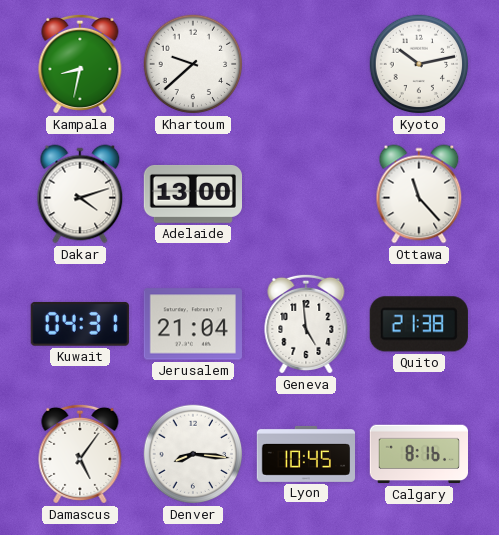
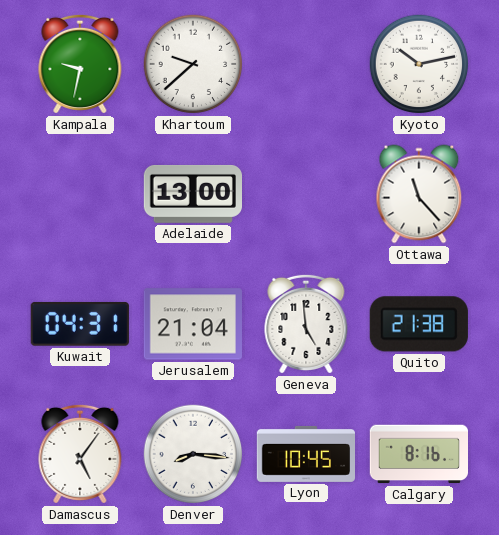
Kampala: 8:32 -> 9:32
Dakar: 4:12 -> none
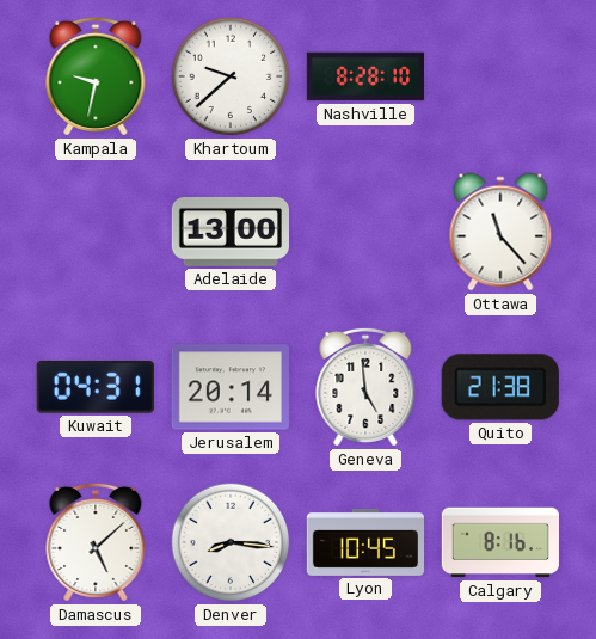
Nashville: none -> 8:28
Kyoto: 10:13 -> none
Jerusalem: 21:04 -> 20:14
Damascus: 5:06 -> 5:08
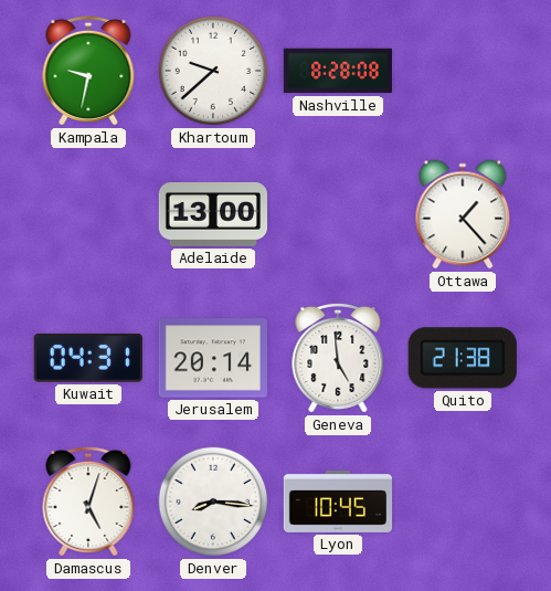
Nashville: 8:28:10 -> 8:28:08
Ottawa: 11:23 -> 1:23
Damascus: 5:08 -> 5:03
Calgary: 8:16 -> none
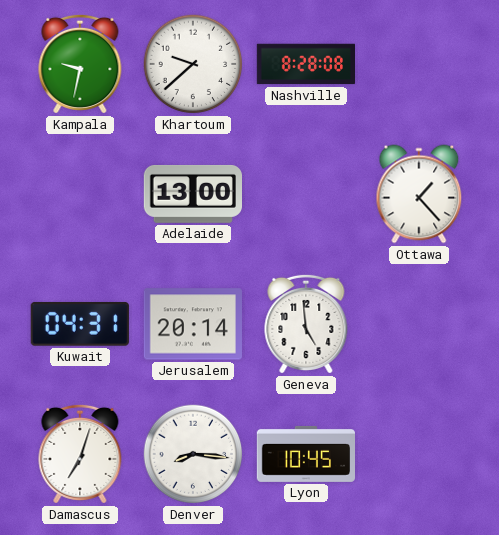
Quito: 21:38 -> none
Damascus: 5:03 -> 7:03
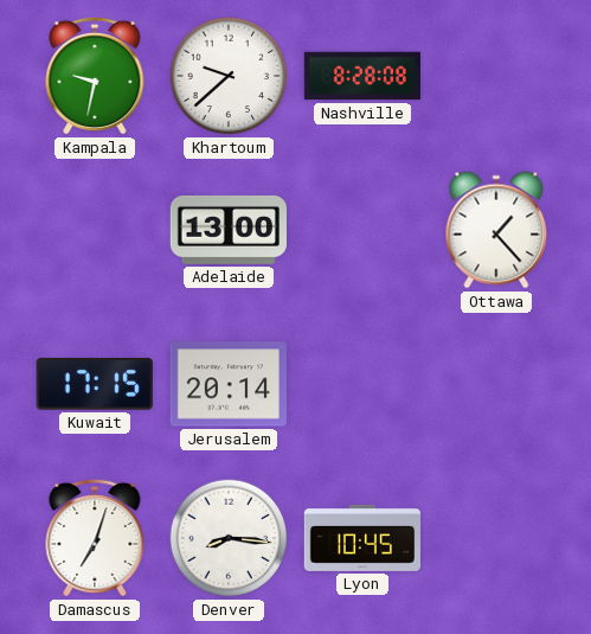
Kuwait: 04:31 -> 17:15
Geneva: 4:59 -> none
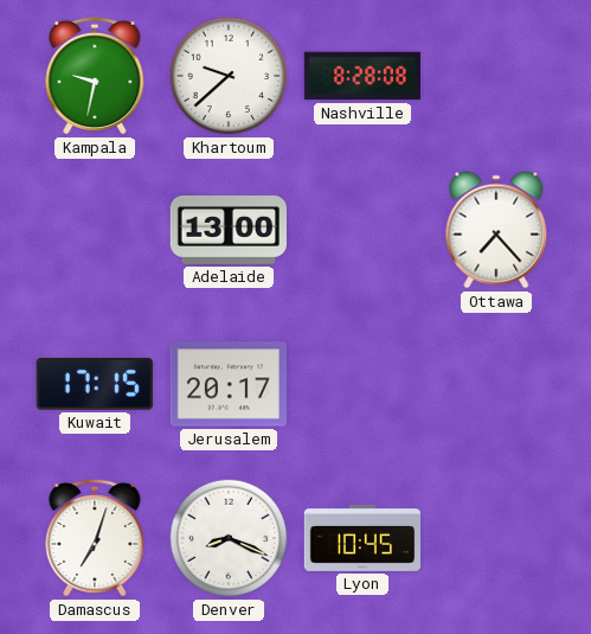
Ottawa: 1:23 -> 7:23
Jerusalem: 20:14 -> 20:17
Denver: 8:16 -> 8:19
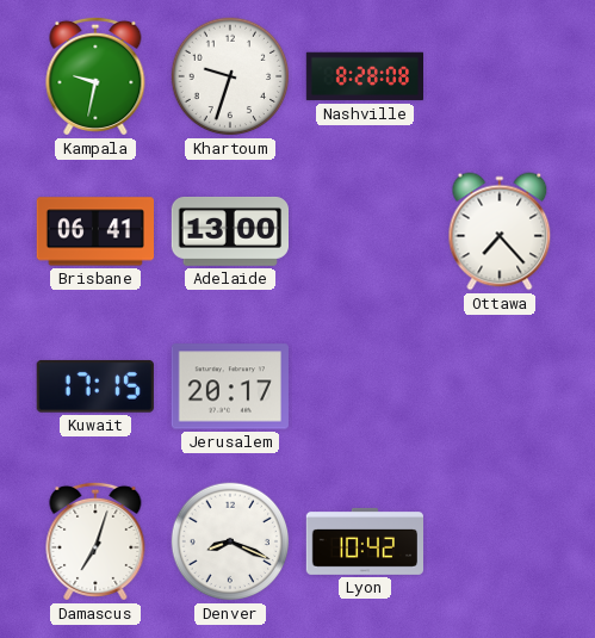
Khartoum: 9:38 -> 9:33
Brisbane: none -> 06:41
Lyon: 10:45 -> 10:42
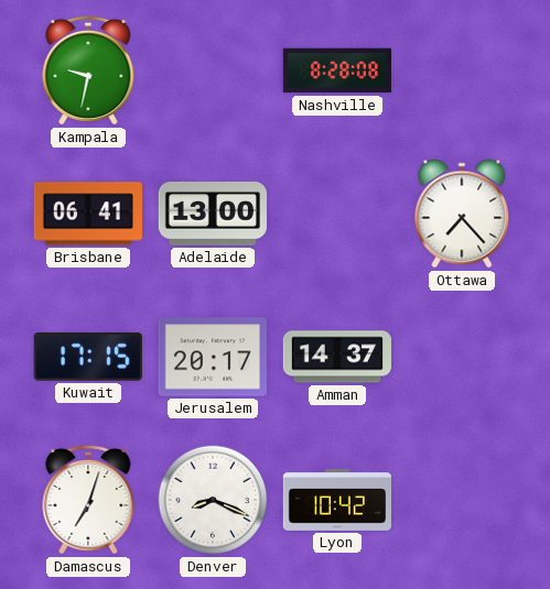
Khartoum: 9:33 -> none
Amman: none -> 14:37
